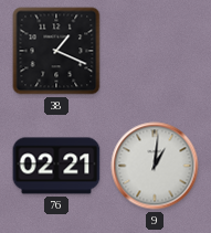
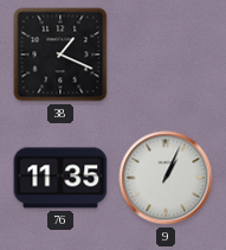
76: 02:21 -> 11:35
9: 1:01 -> 1:04
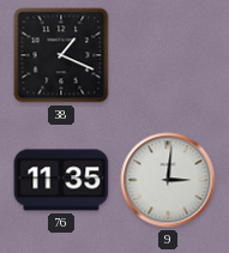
9: 1:04 -> 3:01
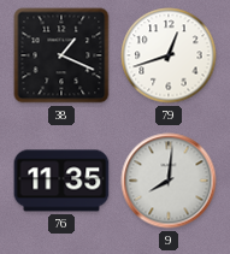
79: none -> 12:42
9: 3:01 -> 8:01
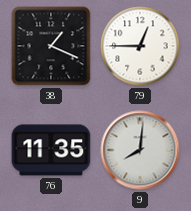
79: 12:42 -> 12:45
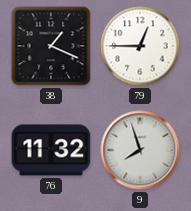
76: 11:35 -> 11:32
9: 8:01 -> 7:57
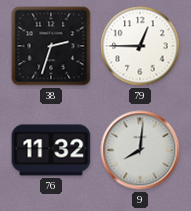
38: 1:19 -> 2:33
9: 7:57 -> 8:01
